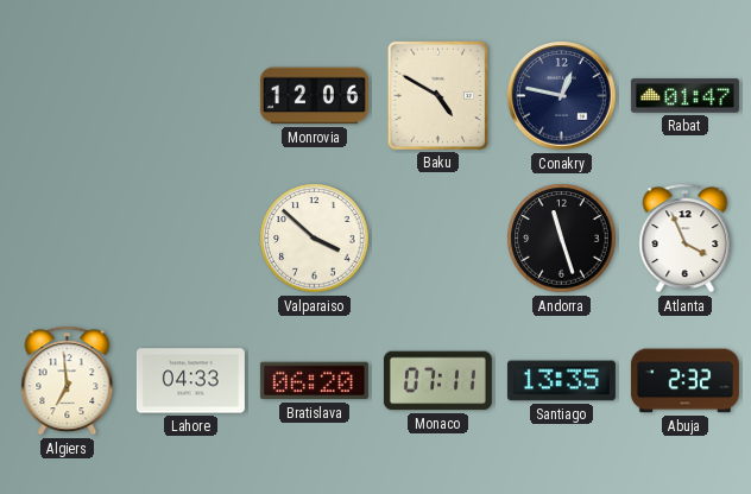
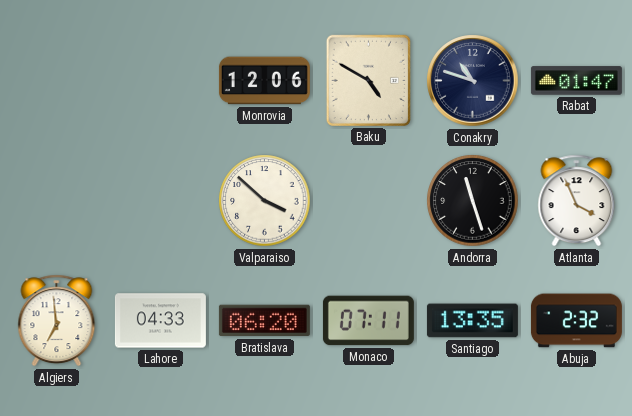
Conakry: 12:47 -> 10:48
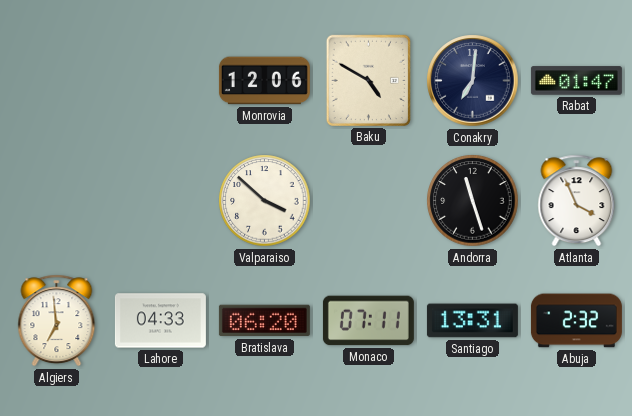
Conakry: 10:48 -> 7:01
Santiago: 13:35 -> 13:31
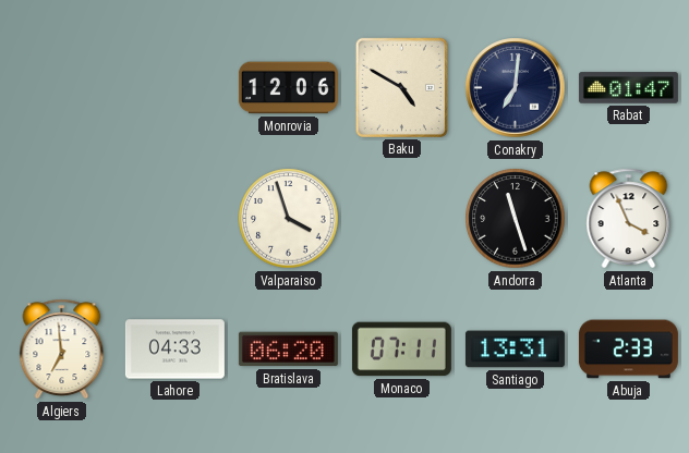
Valparaiso: 3:52 -> 3:57
Abuja: 2:32 -> 2:33
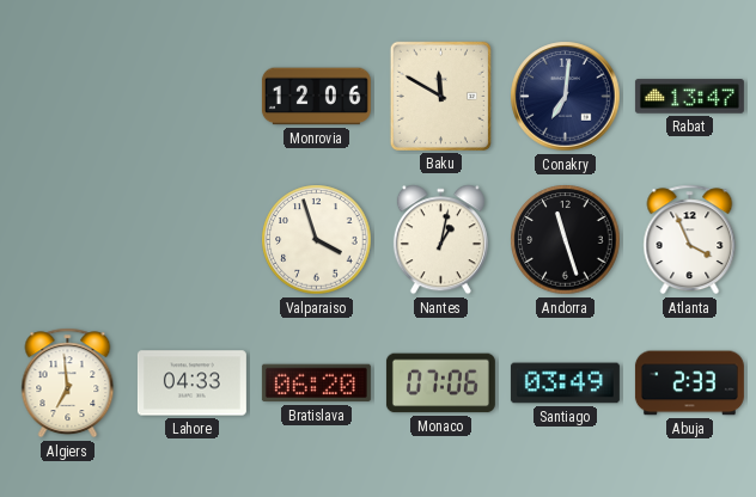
Baku: 4:50 -> 11:50
Rabat: 01:47 -> 13:47
Nantes: none -> 1:02
Monaco: 07:11 -> 07:06
Santiago: 13:31 -> 03:49
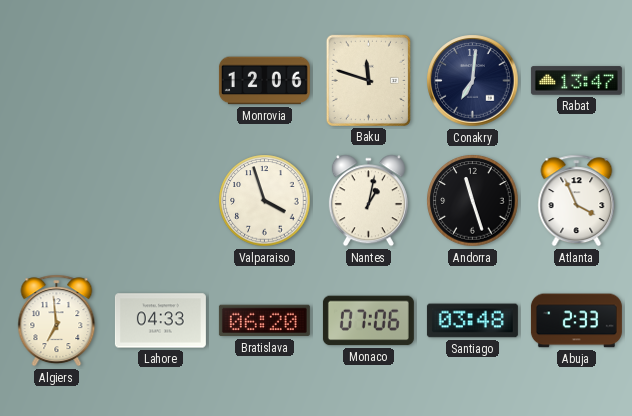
Baku: 11:50 -> 11:48
Santiago: 03:49 -> 03:48
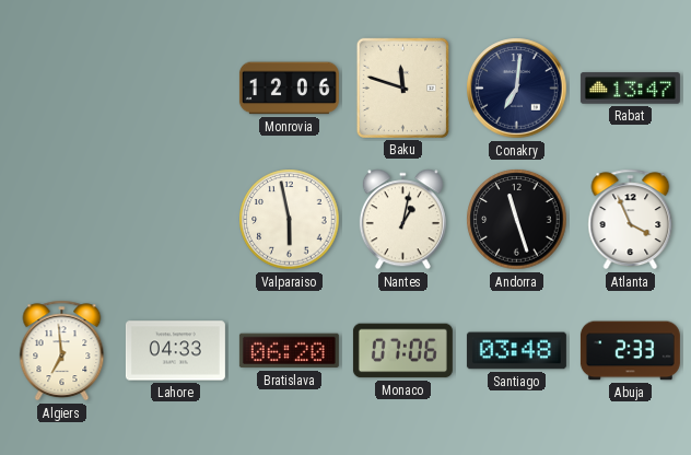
Valparaiso: 3:57 -> 5:58
